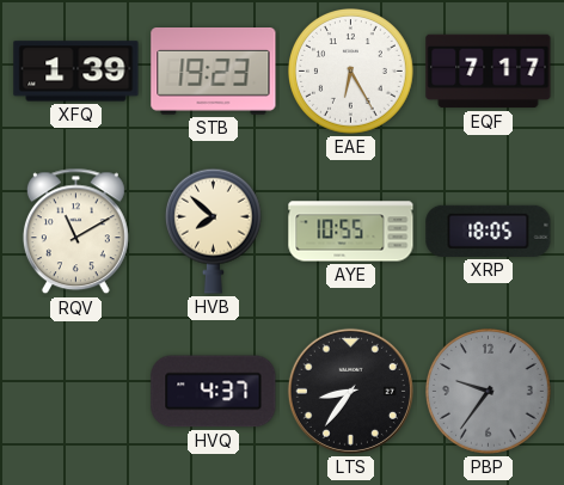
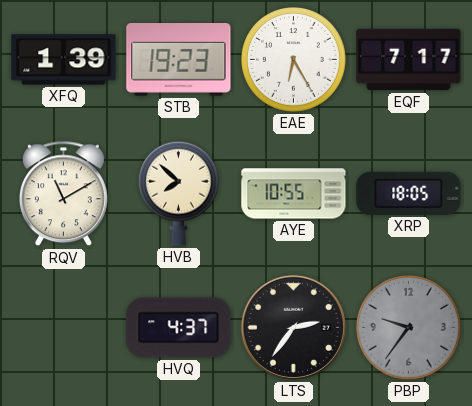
LTS: 8:36 -> 2:36
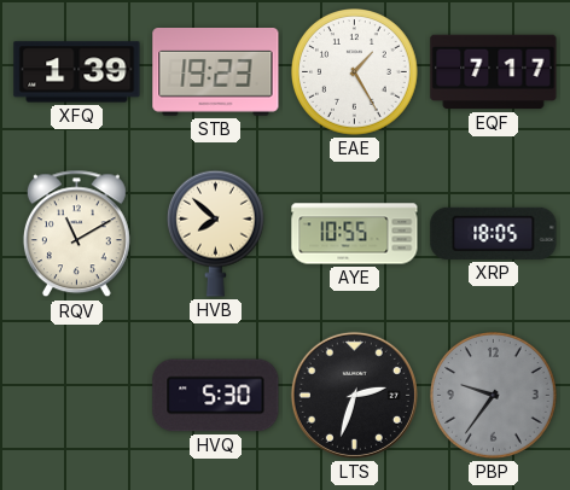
EAE: 6:25 -> 1:25
HVQ: 4:37 -> 5:30
LTS: 2:36 -> 2:33
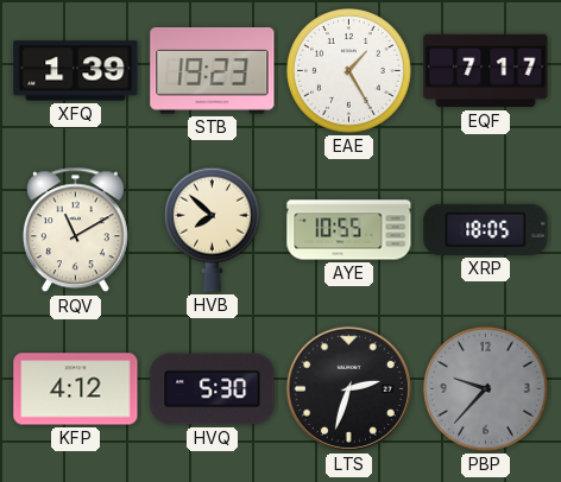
KFP: none -> 4:12
PBP: 9:36 -> 9:37
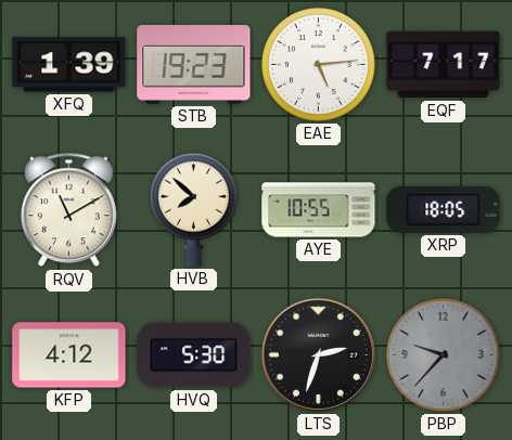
EAE: 1:25 -> 5:14
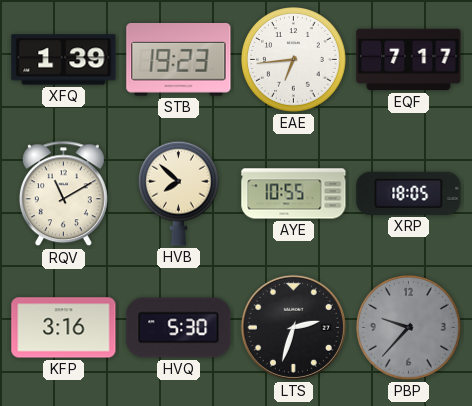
EAE: 5:14 -> 6:44
KFP: 4:12 -> 3:16
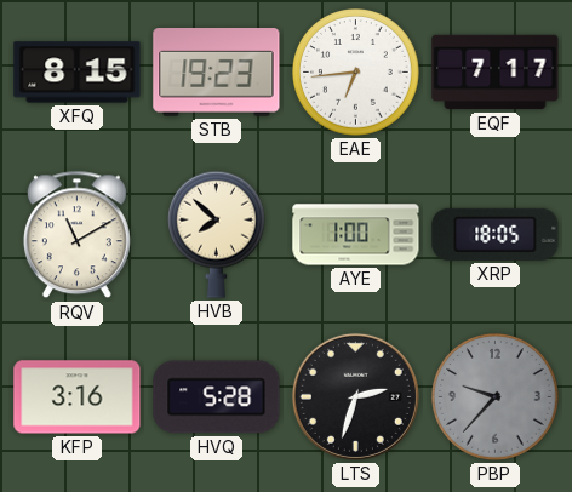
XFQ: 1:39 -> 8:15
AYE: 10:55 -> 1:00
HVQ: 5:30 -> 5:28
